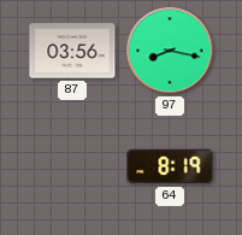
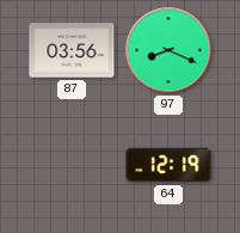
97: 8:17 -> 8:19
64: 8:19 -> 12:19
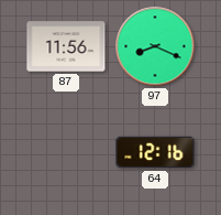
87: 03:56 -> 11:56
64: 12:19 -> 12:16
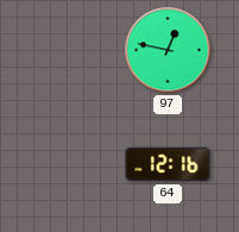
87: 11:56 -> none
97: 8:19 -> 12:47
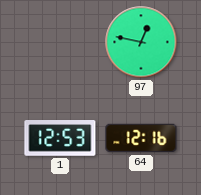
1: none -> 12:53
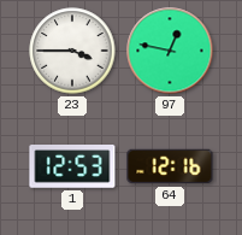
23: none -> 3:45
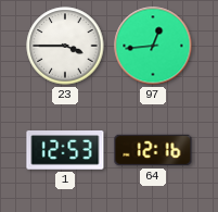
97: 12:47 -> 12:44
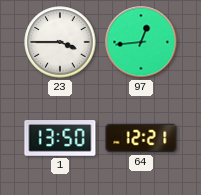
1: 12:53 -> 13:50
64: 12:16 -> 12:21
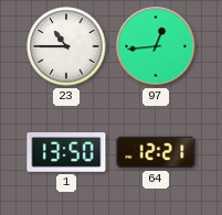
23: 3:45 -> 10:45
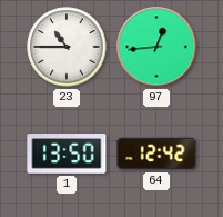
64: 12:21 -> 12:42
